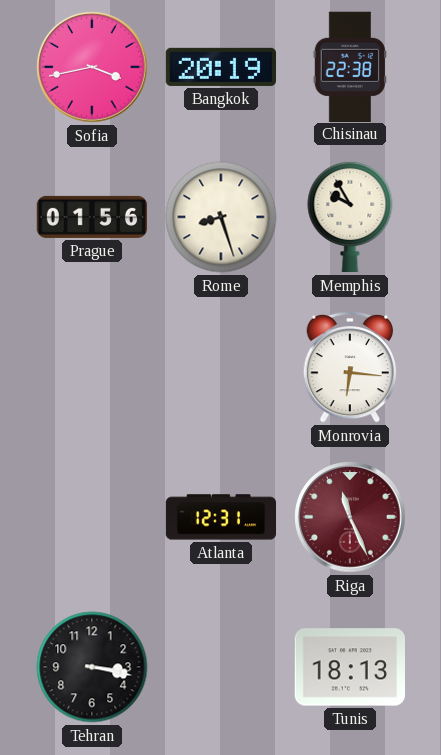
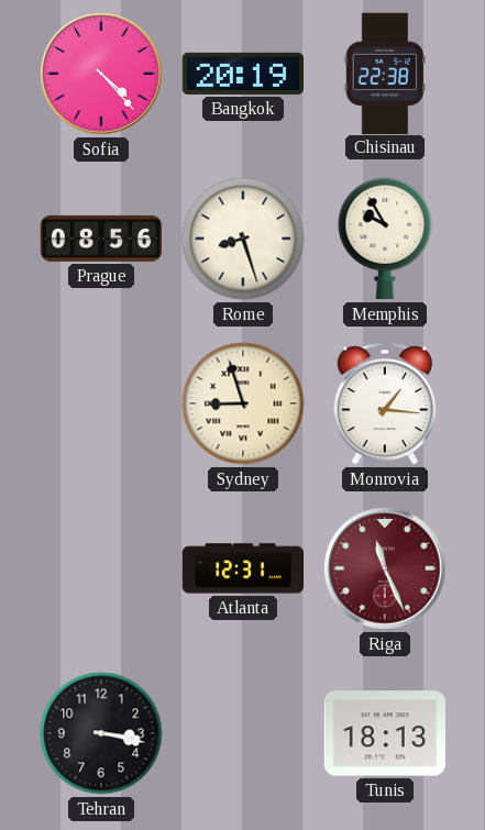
Sofia: 3:43 -> 4:23
Prague: 01:56 -> 08:56
Sydney: none -> 8:57
Monrovia: 6:16 -> 1:16
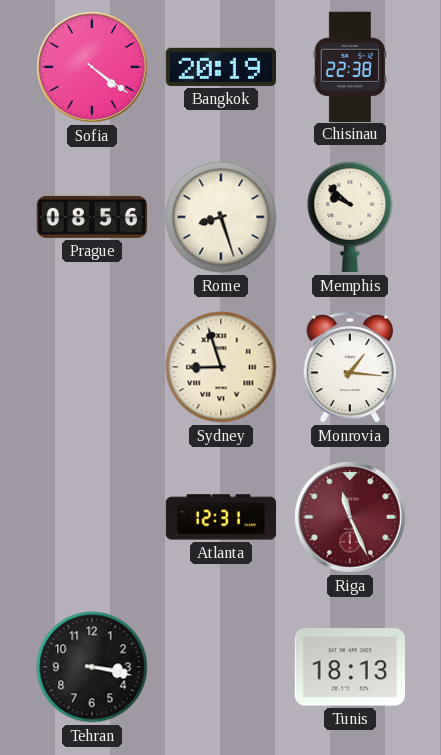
Sofia: 4:23 -> 4:21
Memphis: 9:55 -> 9:52
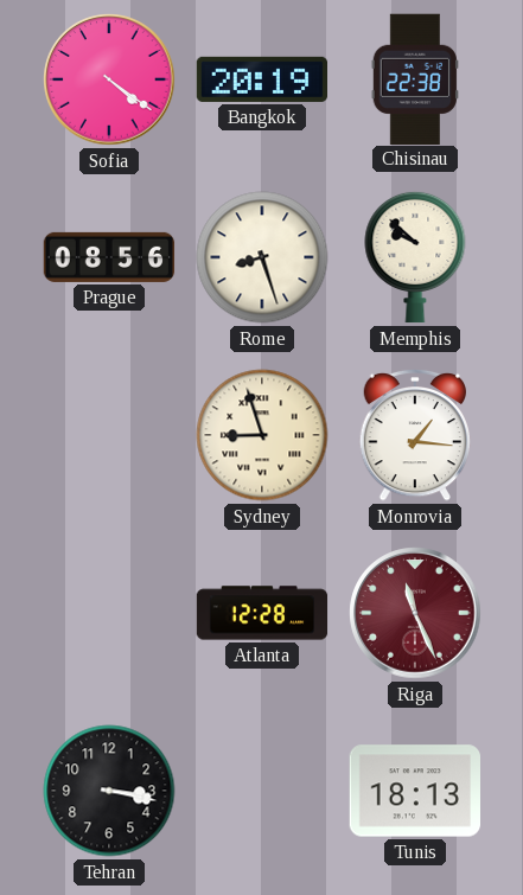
Atlanta: 12:31 -> 12:28
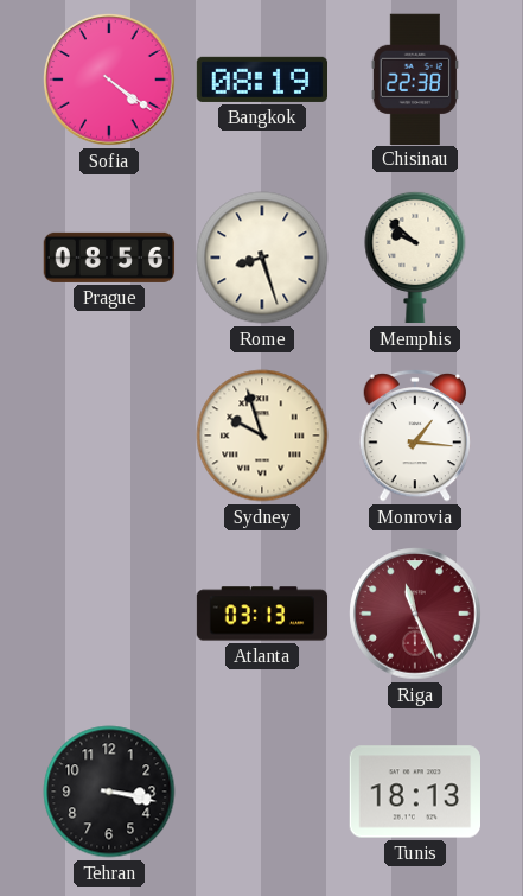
Bangkok: 20:19 -> 08:19
Sydney: 8:57 -> 9:57
Atlanta: 12:28 -> 03:13
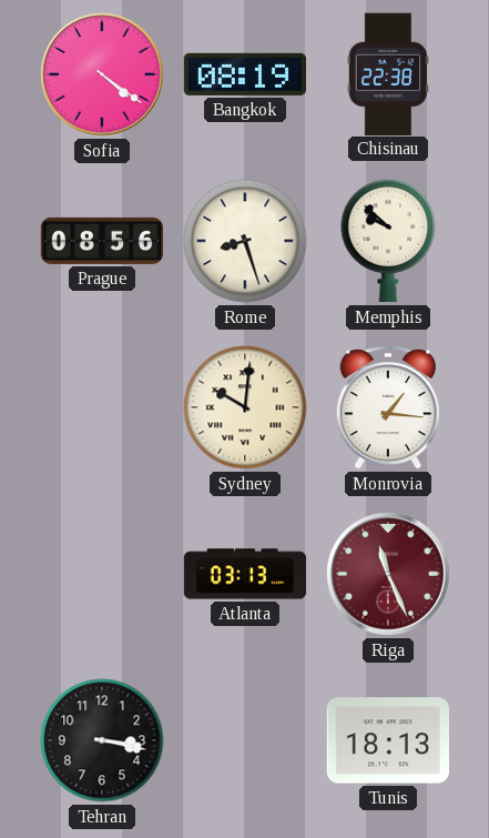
Sydney: 9:57 -> 10:01
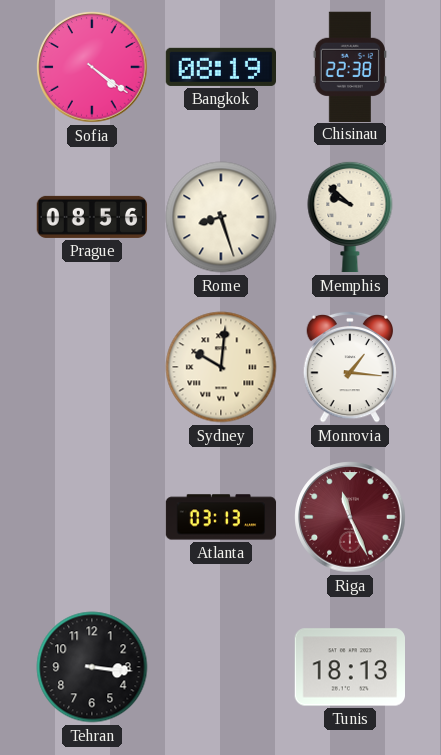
Tehran: 3:17 -> 3:16
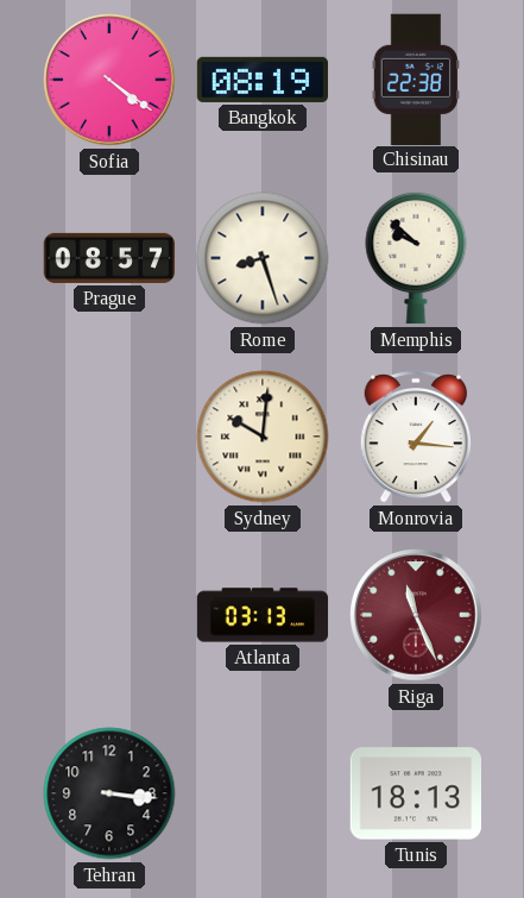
Prague: 08:56 -> 08:57
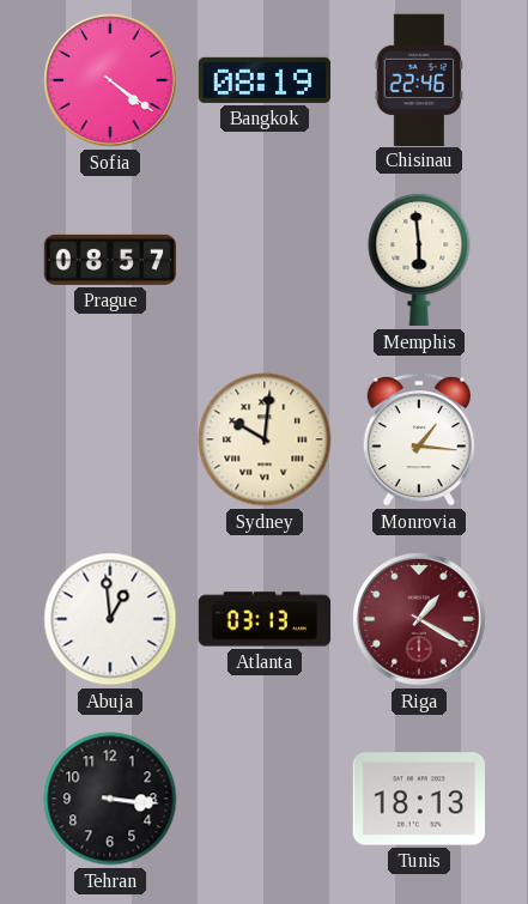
Chisinau: 22:38 -> 22:46
Rome: 8:27 -> none
Memphis: 9:52 -> 5:59
Abuja: none -> 12:59
Riga: 11:26 -> 1:20
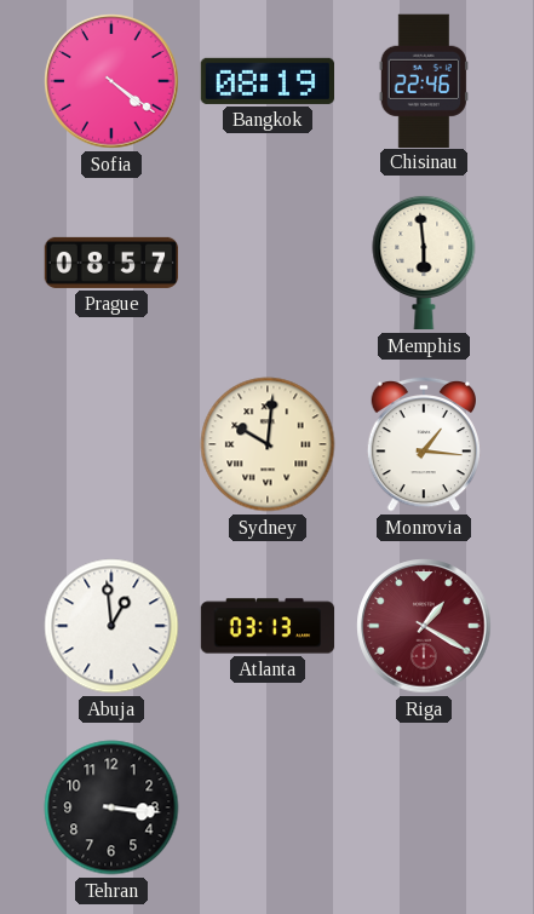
Tunis: 18:13 -> none
